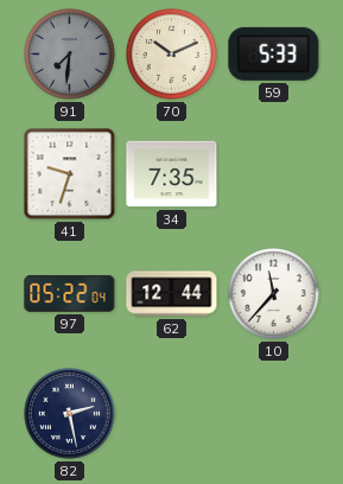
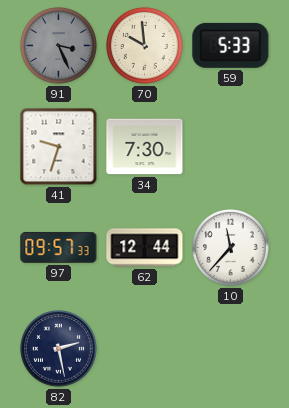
91: 7:31 -> 3:26
70: 10:11 -> 9:59
34: 7:35 -> 7:30
97: 05:22 -> 09:57
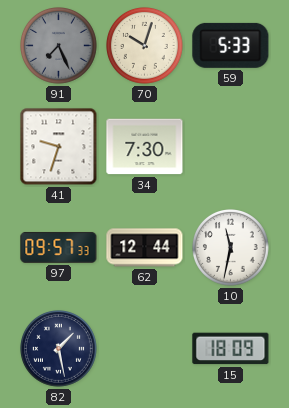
91: 3:26 -> 7:26
70: 9:59 -> 10:03
10: 11:37 -> 11:32
82: 2:28 -> 1:28
15: none -> 18:09
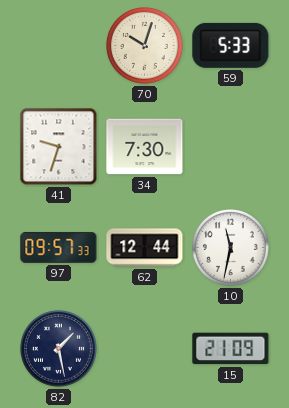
91: 7:26 -> none
15: 18:09 -> 21:09
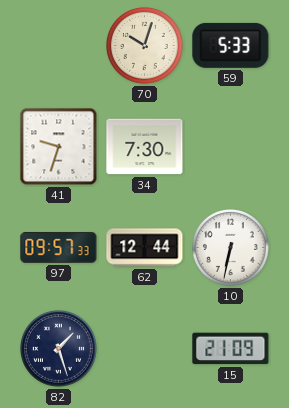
10: 11:32 -> 6:32
82: 1:28 -> 1:27
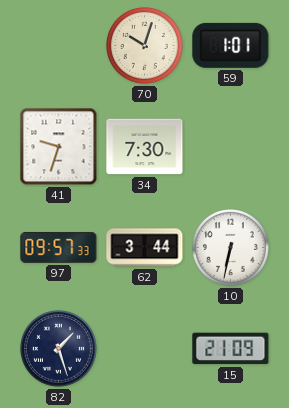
59: 5:33 -> 1:01
62: 12:44 -> 3:44
